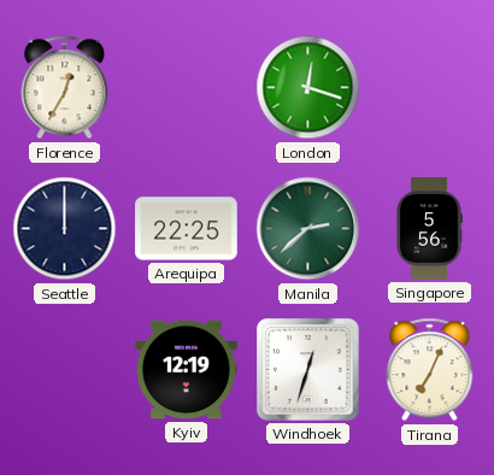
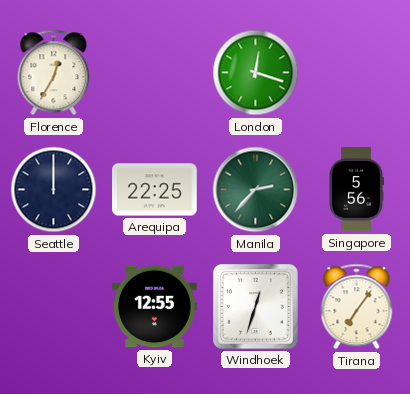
Manila: 2:38 -> 2:37
Kyiv: 12:19 -> 12:55
Tirana: 7:04 -> 7:06
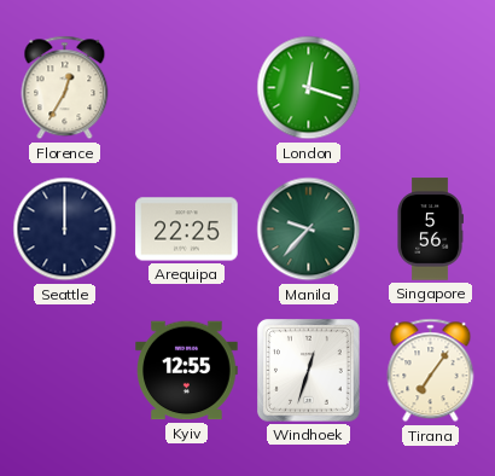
Manila: 2:37 -> 9:37
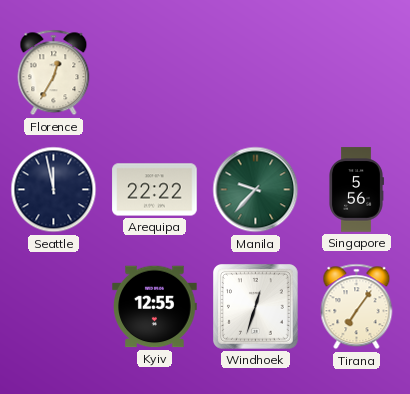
London: 12:18 -> none
Seattle: 12:00 -> 11:58
Arequipa: 22:25 -> 22:22
